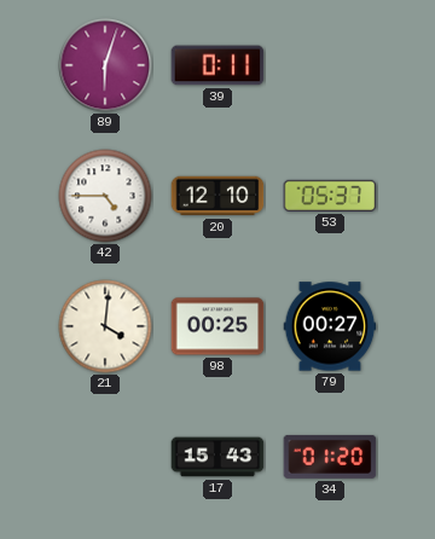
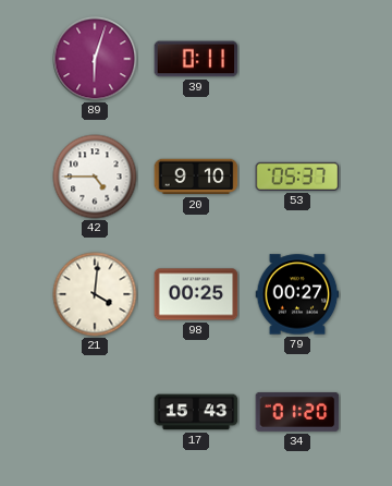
20: 12:10 -> 9:10
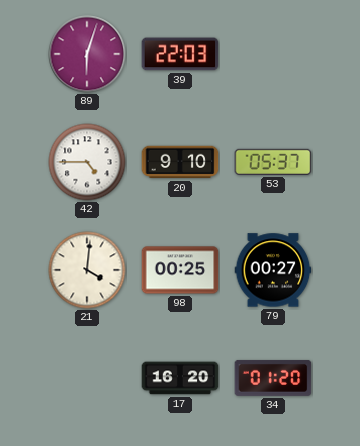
39: 0:11 -> 22:03
17: 15:43 -> 16:20
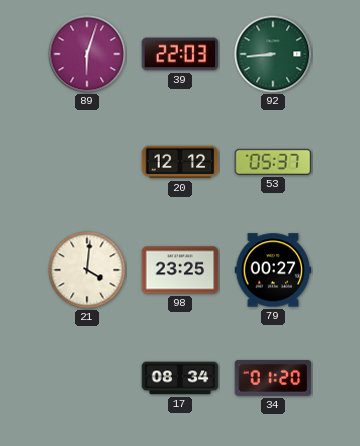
92: none -> 8:44
42: 4:45 -> none
20: 9:10 -> 12:12
98: 00:25 -> 23:25
17: 16:20 -> 08:34
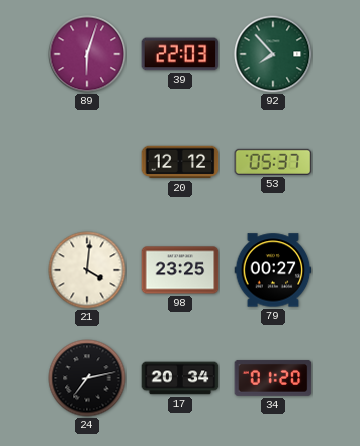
92: 8:44 -> 7:53
24: none -> 7:13
17: 08:34 -> 20:34
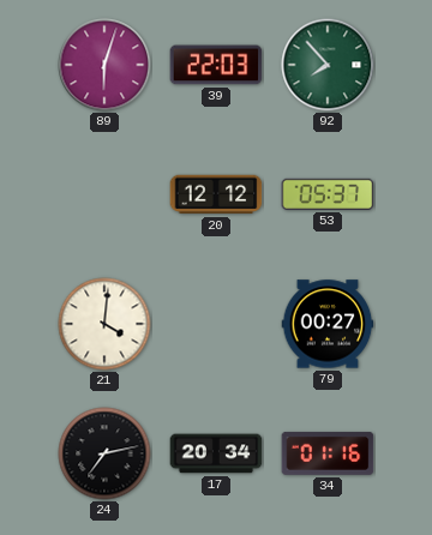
98: 23:25 -> none
34: 01:20 -> 01:16
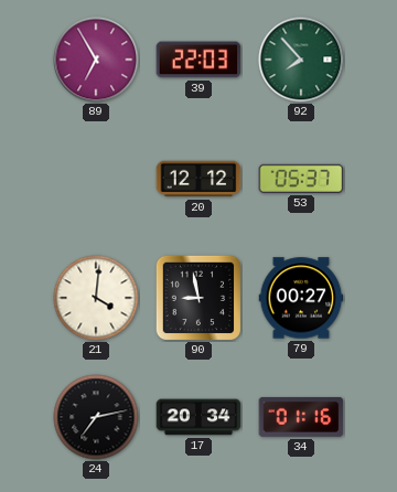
89: 6:03 -> 6:55
90: none -> 8:58
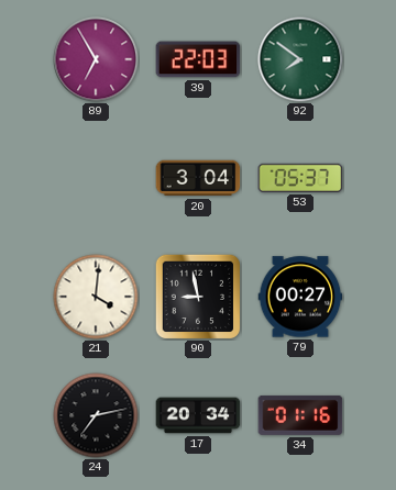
92: 7:53 -> 7:51
20: 12:12 -> 3:04
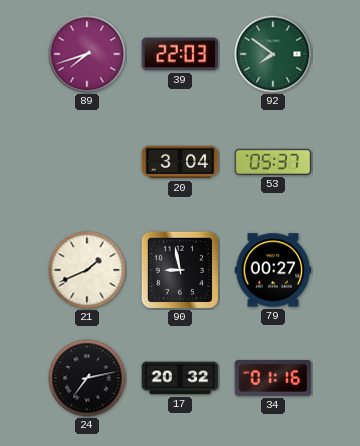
89: 6:55 -> 7:42
21: 4:01 -> 1:41
17: 20:34 -> 20:32
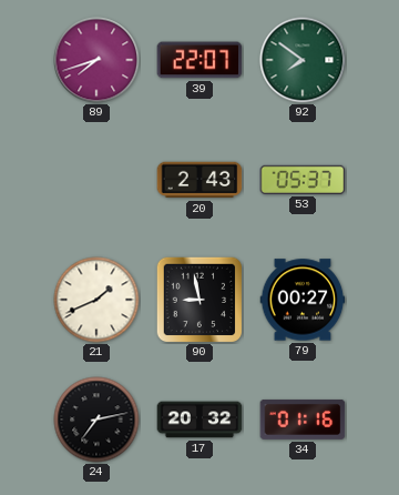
39: 22:03 -> 22:07
20: 3:04 -> 2:43
